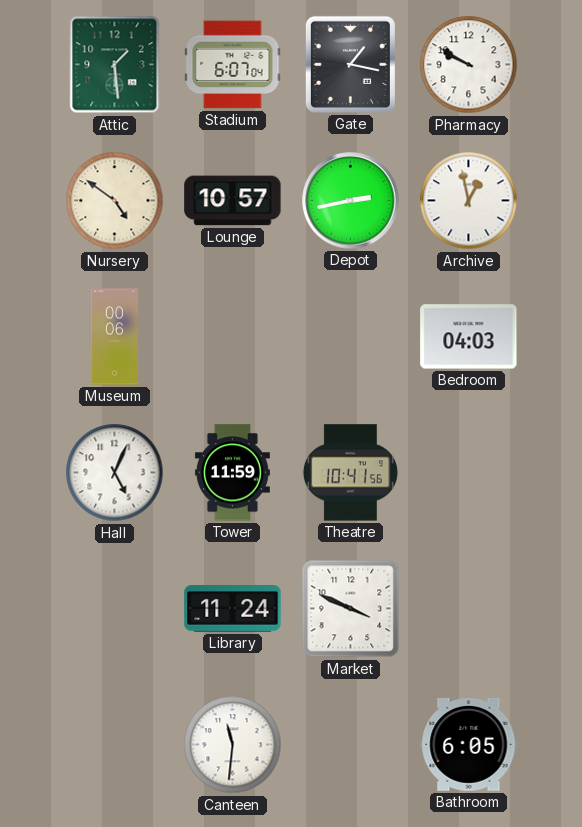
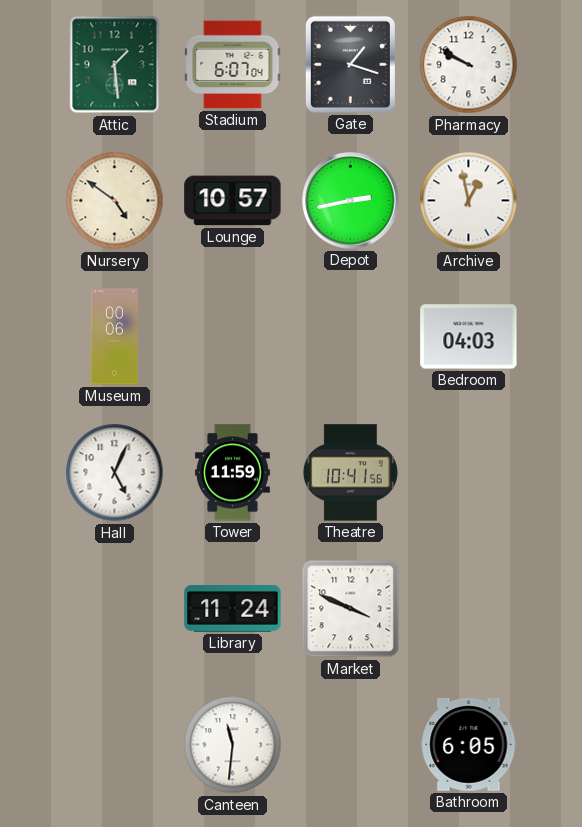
Gate: 1:17 -> 1:18
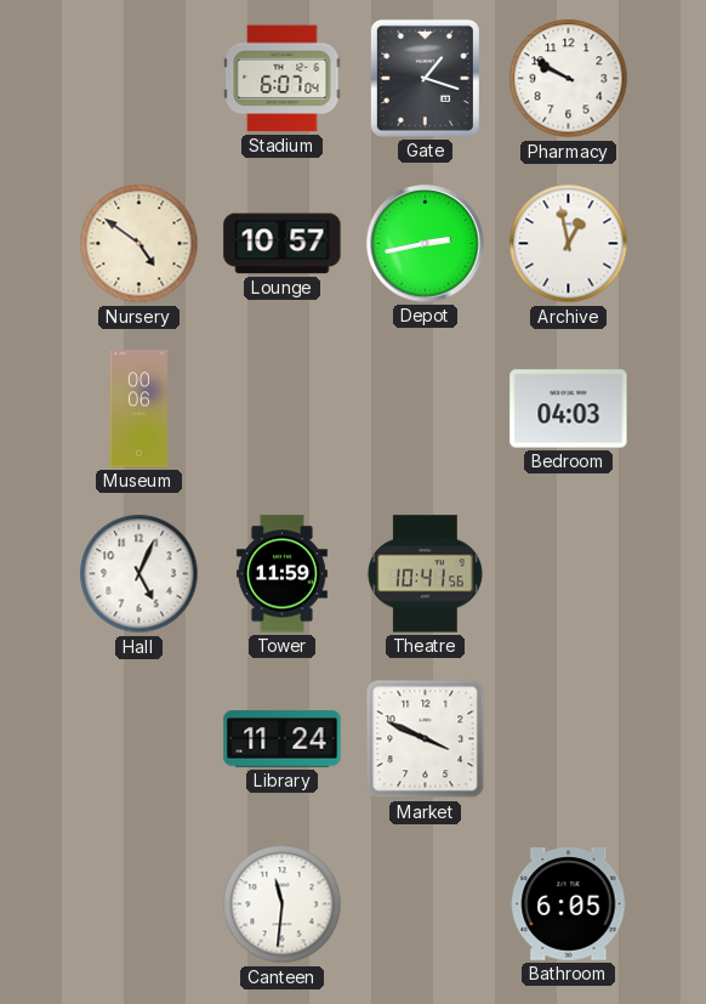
Attic: 1:29 -> none
